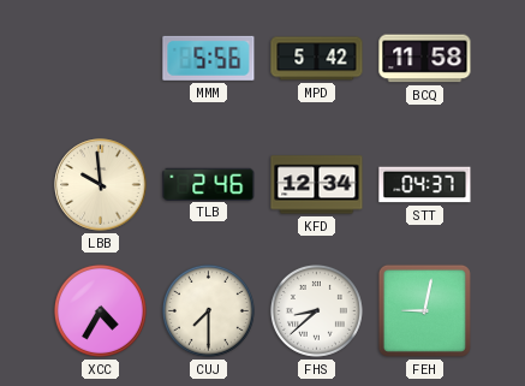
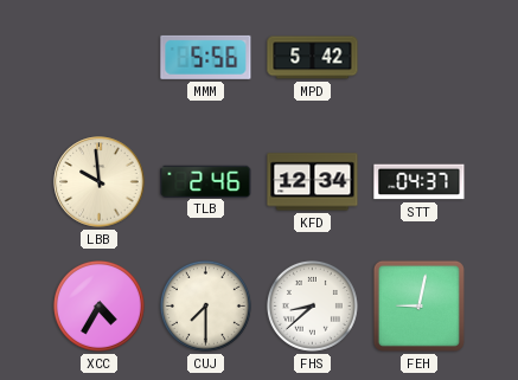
BCQ: 11:58 -> none
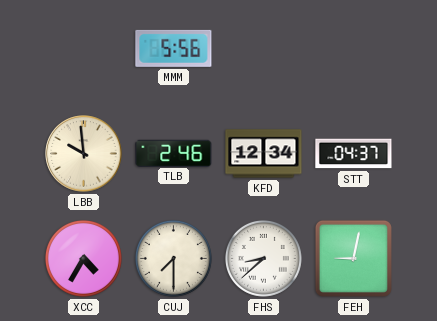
MPD: 5:42 -> none
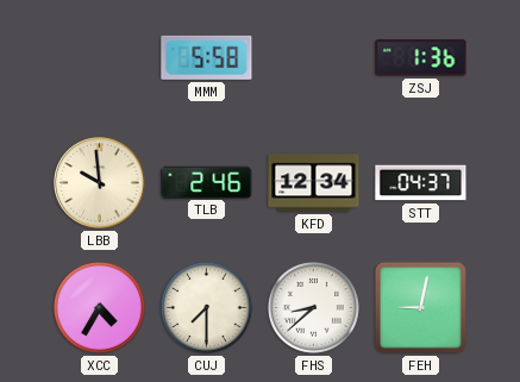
MMM: 5:56 -> 5:58
ZSJ: none -> 1:36
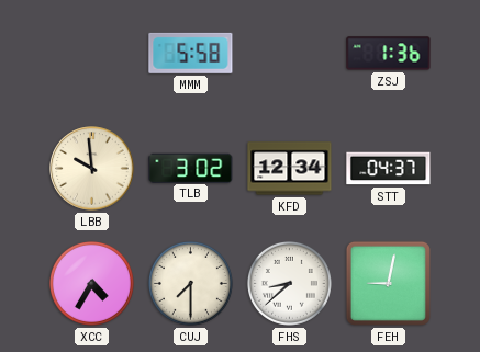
TLB: 2:46 -> 3:02
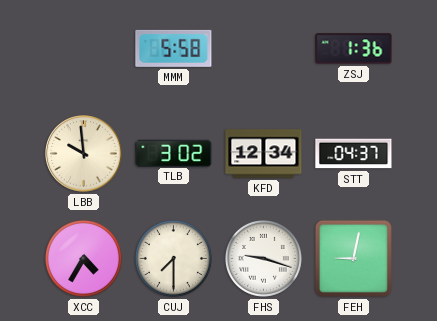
FHS: 8:38 -> 9:18
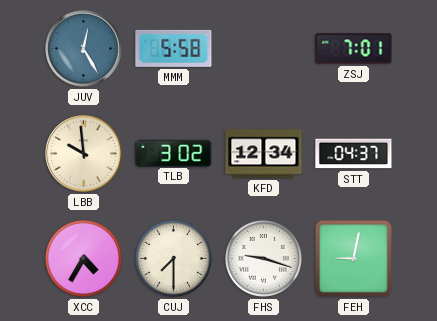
JUV: none -> 12:25
ZSJ: 1:36 -> 7:01
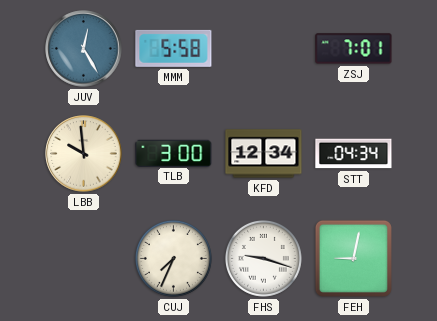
TLB: 3:02 -> 3:00
STT: 04:37 -> 04:34
XCC: 4:35 -> none
CUJ: 7:30 -> 7:34
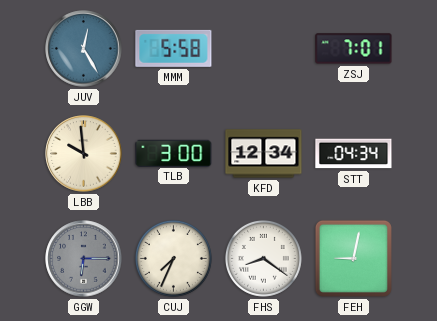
GGW: none -> 6:15
FHS: 9:18 -> 8:21
